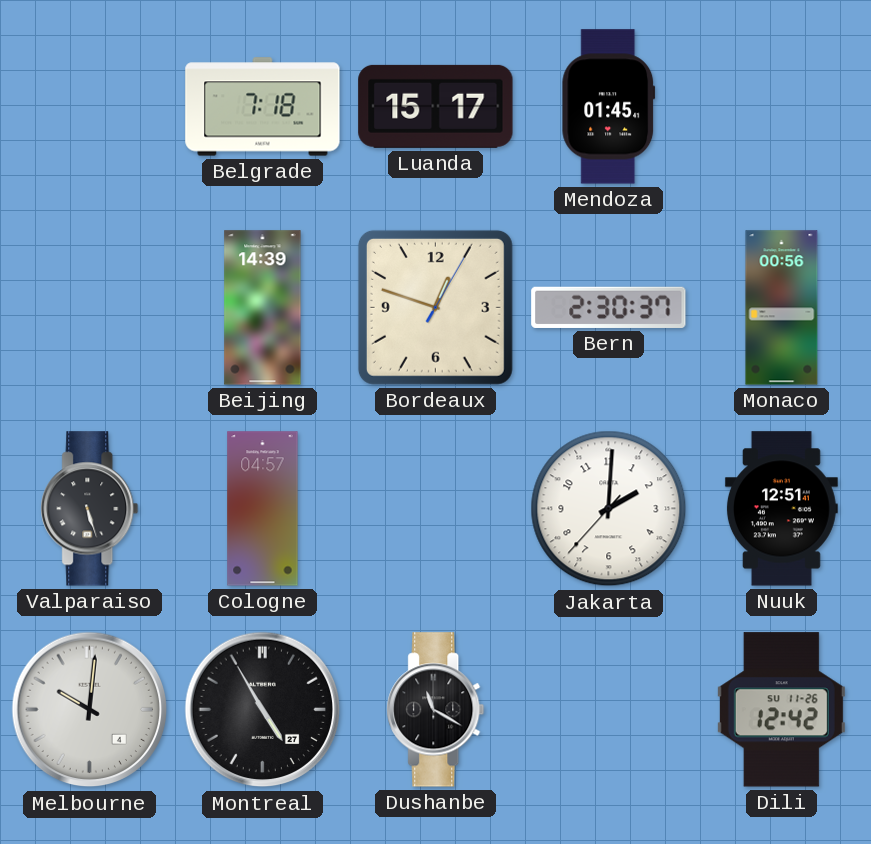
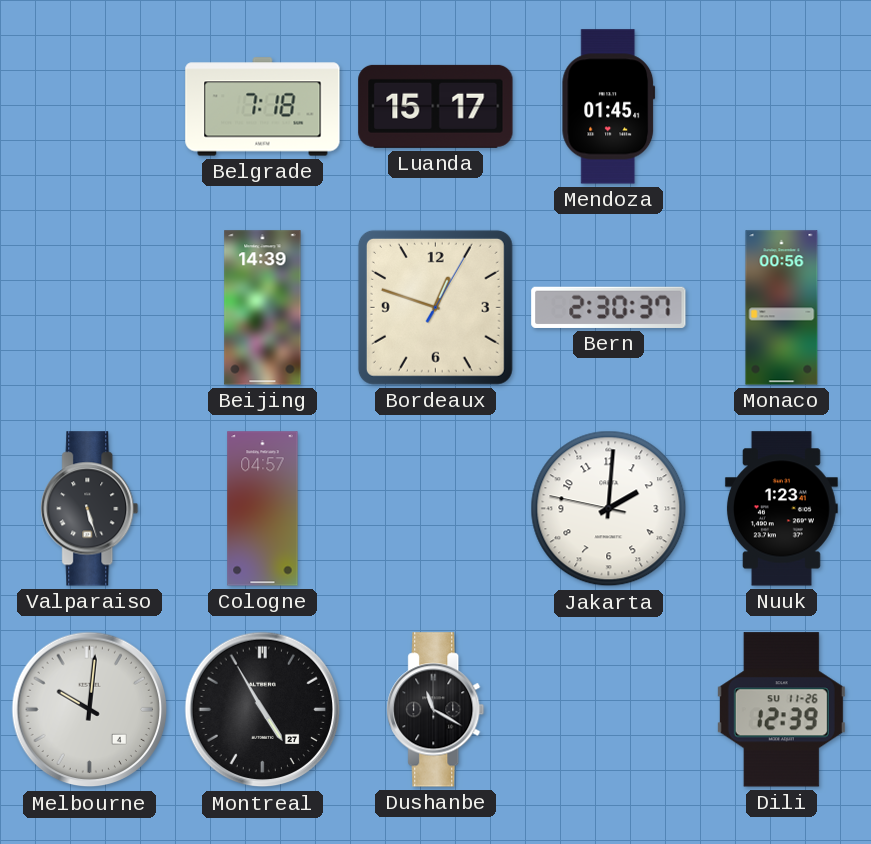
Jakarta: 2:00:37 -> 2:00:47
Nuuk: 12:51 -> 1:23
Dili: 12:42 -> 12:39
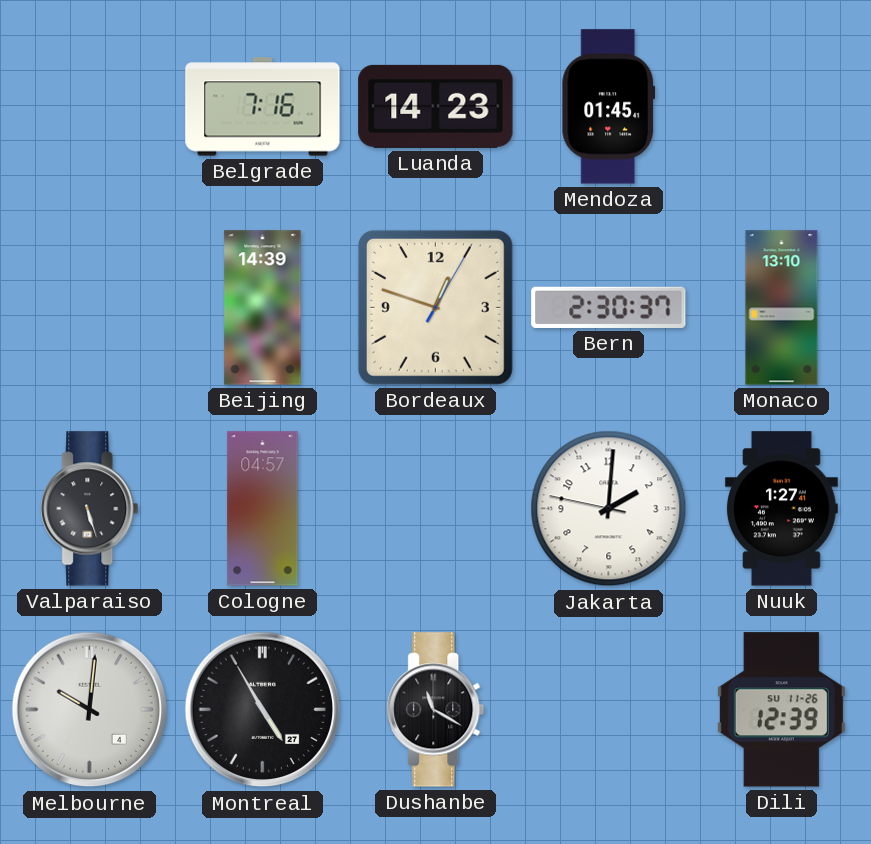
Belgrade: 7:18 -> 7:16
Luanda: 15:17 -> 14:23
Monaco: 00:56 -> 13:10
Nuuk: 1:23 -> 1:27
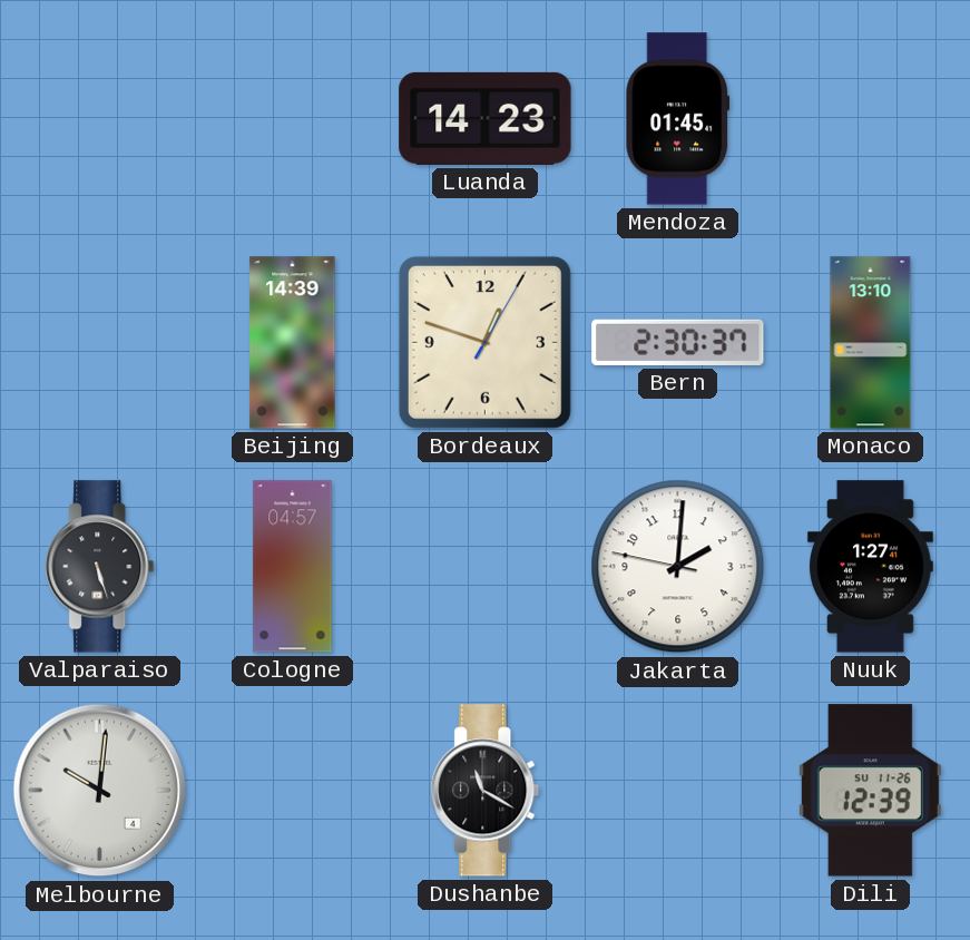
Belgrade: 7:16 -> none
Montreal: 4:55 -> none
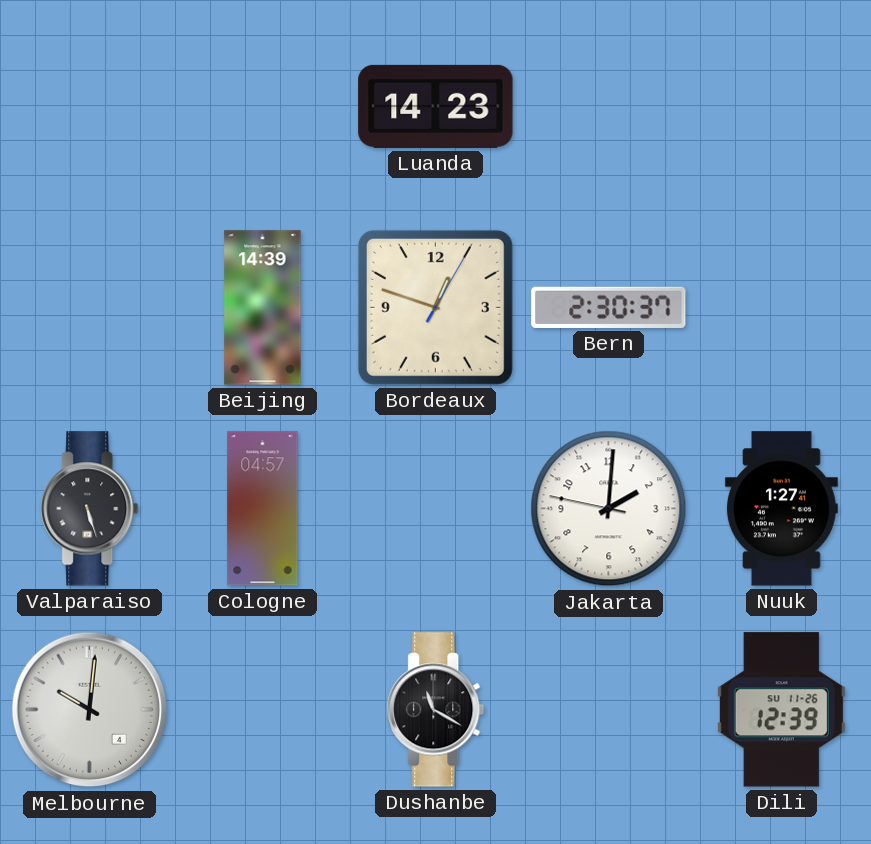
Mendoza: 01:45 -> none
Monaco: 13:10 -> none
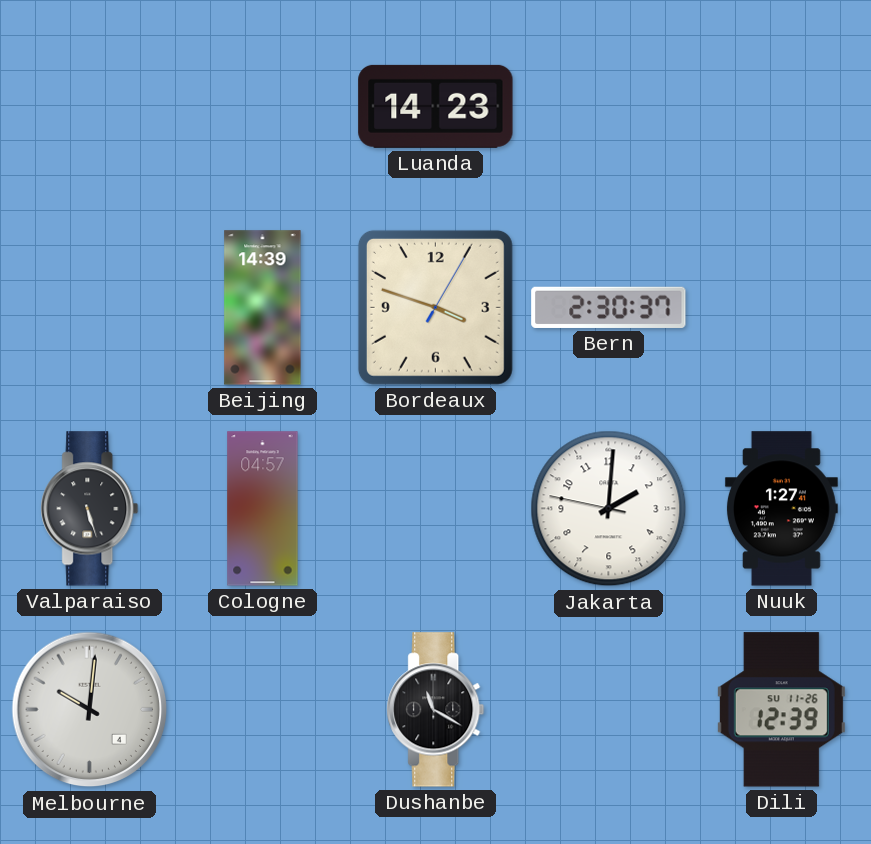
Bordeaux: 12:48 -> 3:48
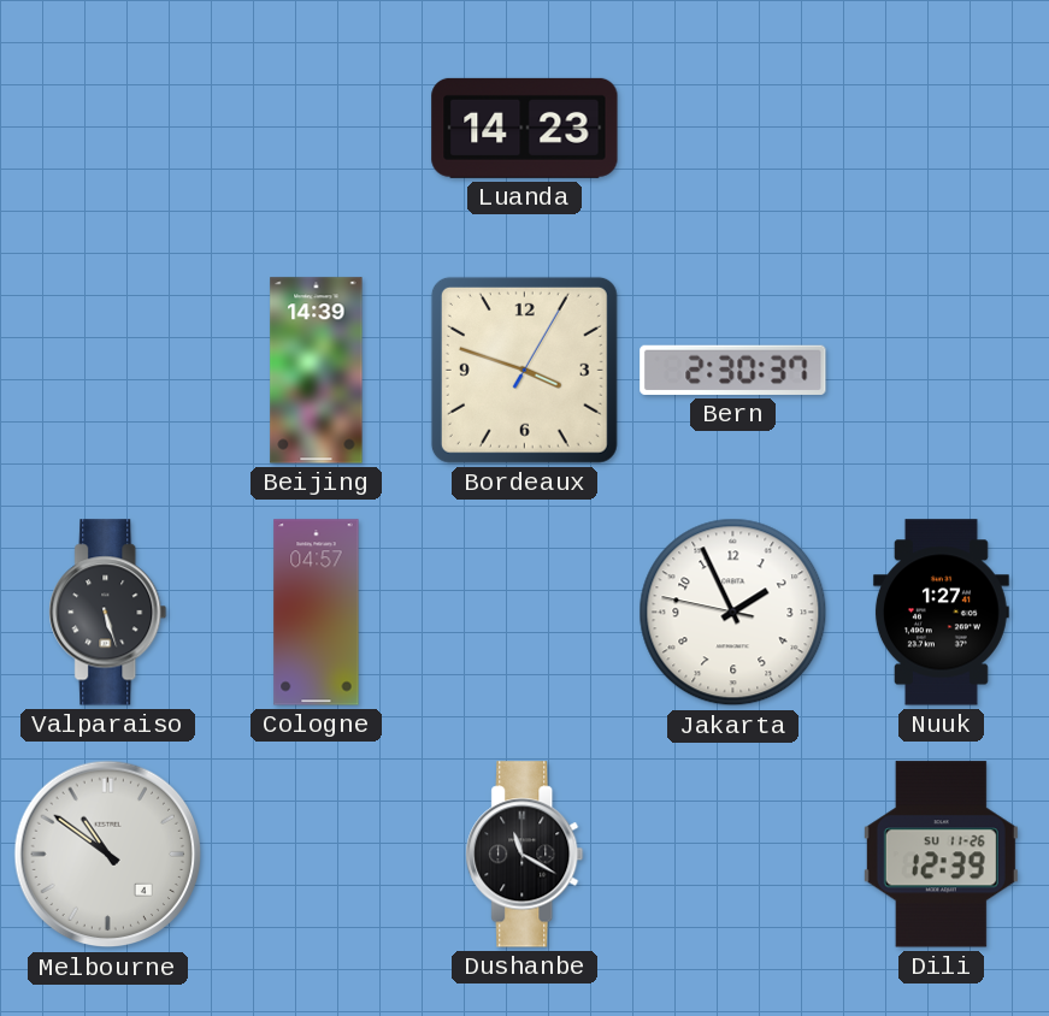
Jakarta: 2:00 -> 1:55
Melbourne: 10:01 -> 10:51
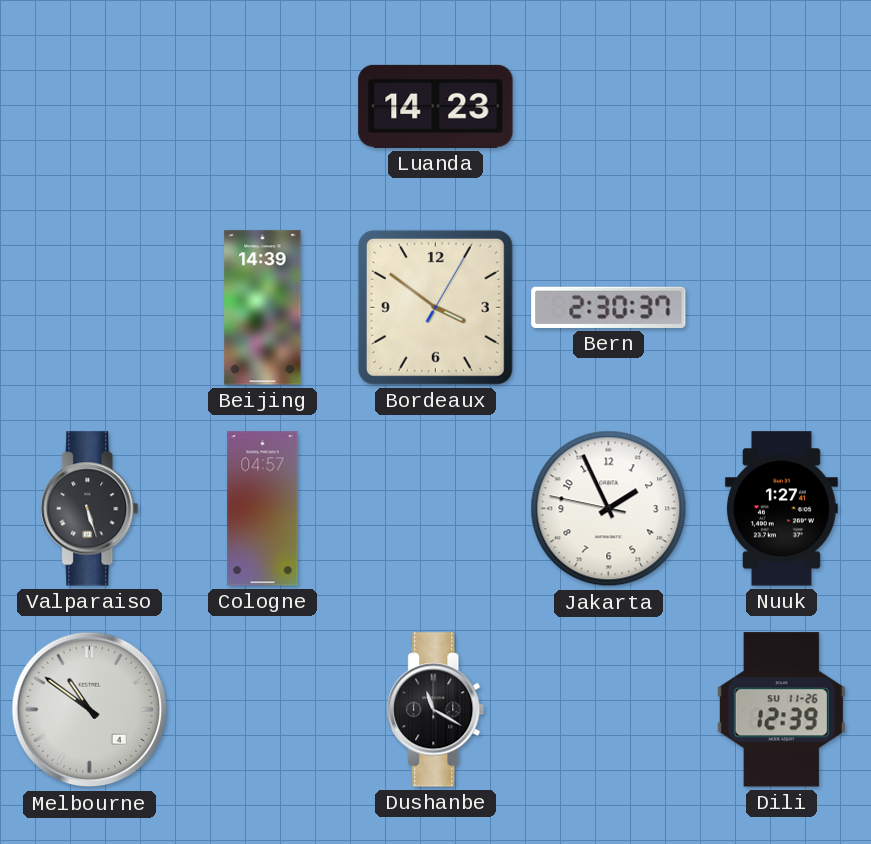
Bordeaux: 3:48 -> 3:51
